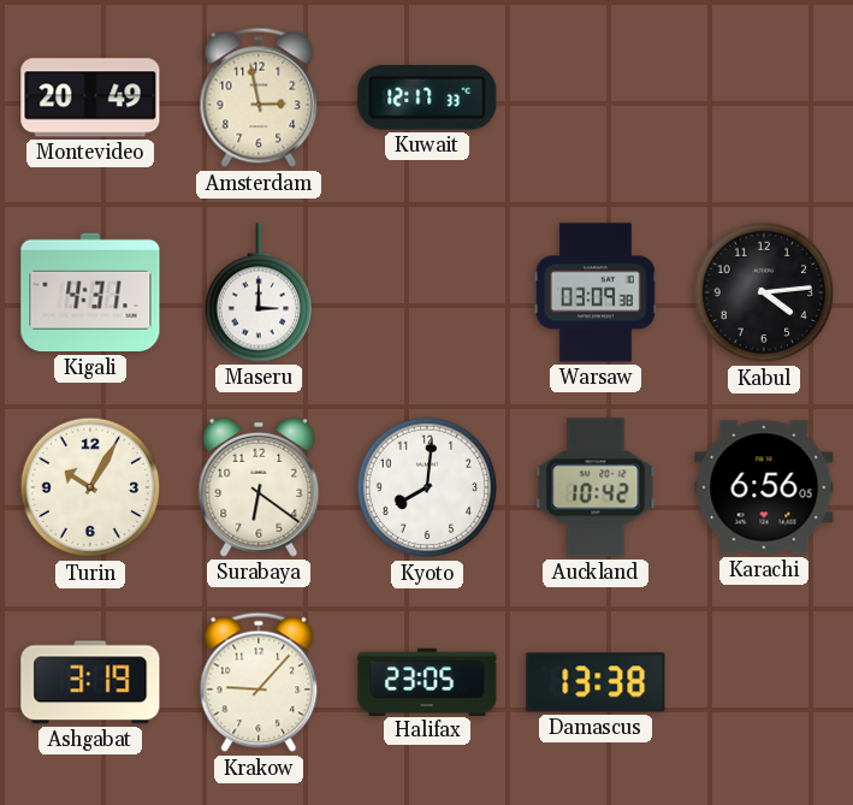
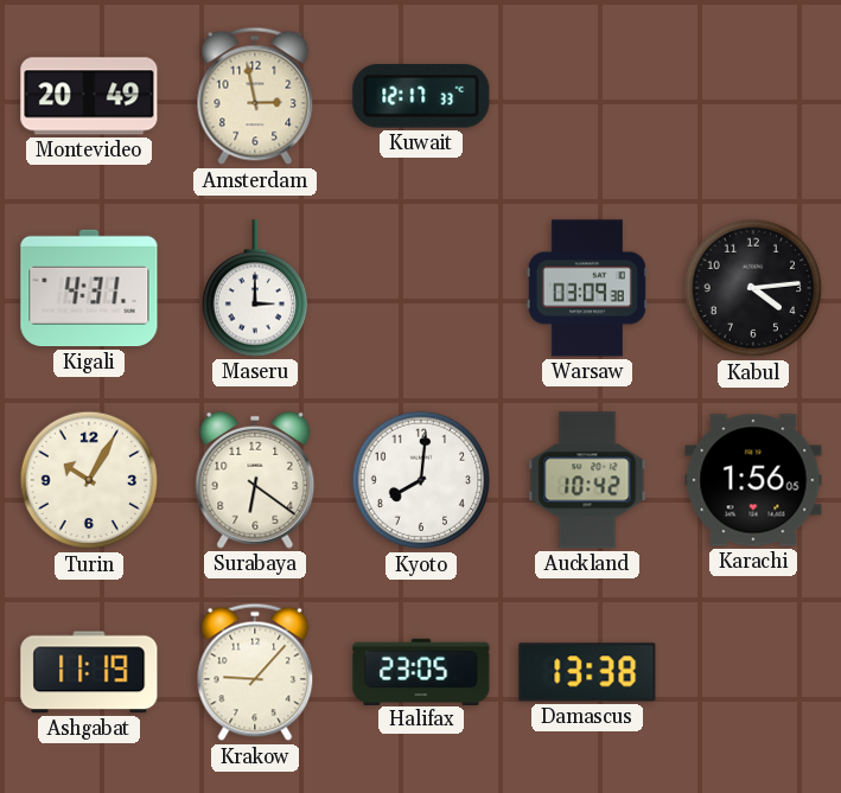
Karachi: 6:56 -> 1:56
Ashgabat: 3:19 -> 11:19
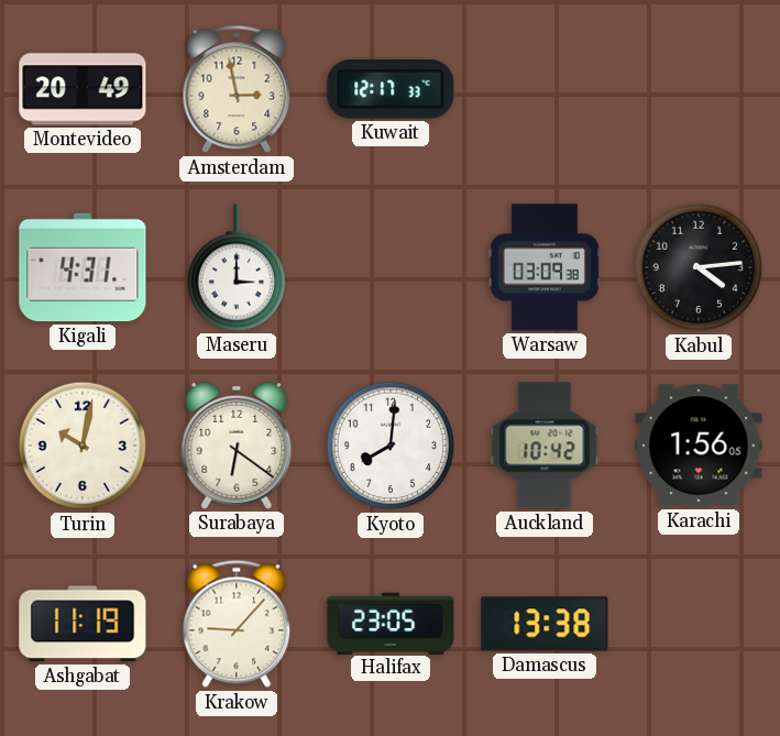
Turin: 10:05 -> 10:02
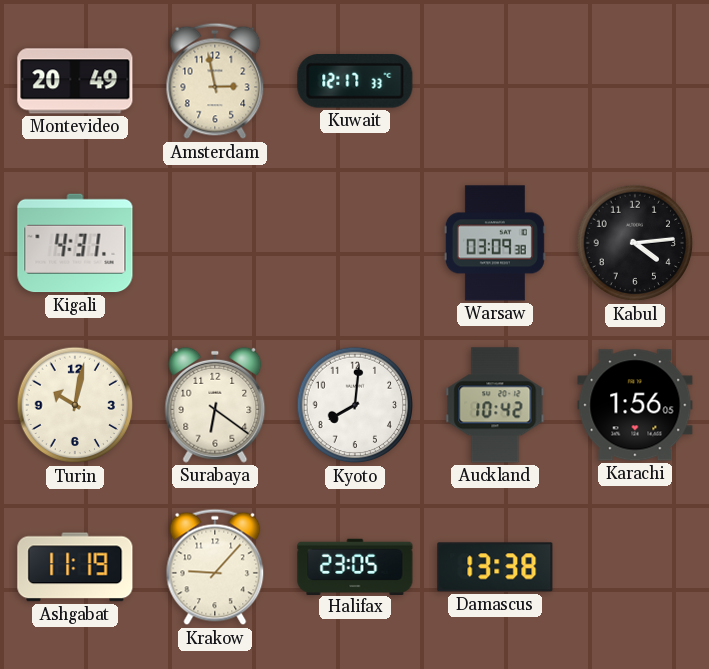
Maseru: 3:00 -> none
